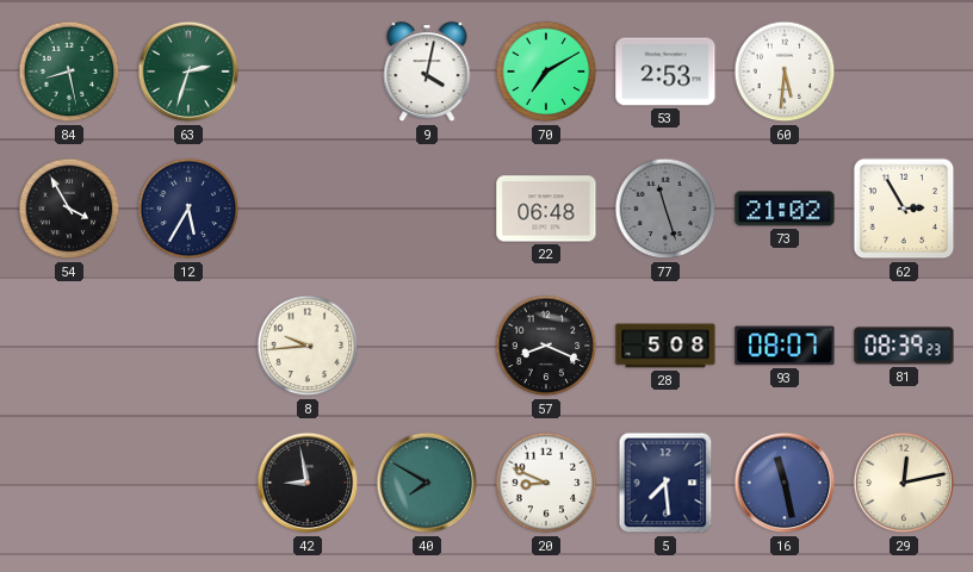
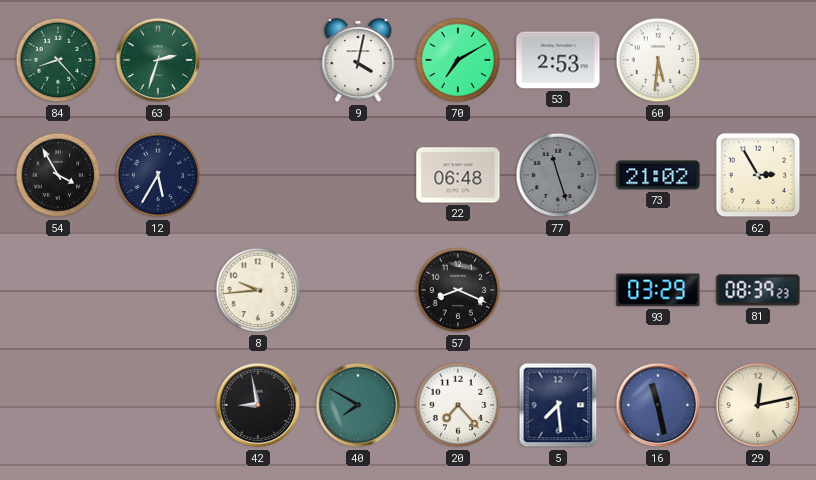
84: 8:28 -> 8:23
28: 5:08 -> none
93: 08:07 -> 03:29
20: 8:49 -> 7:23
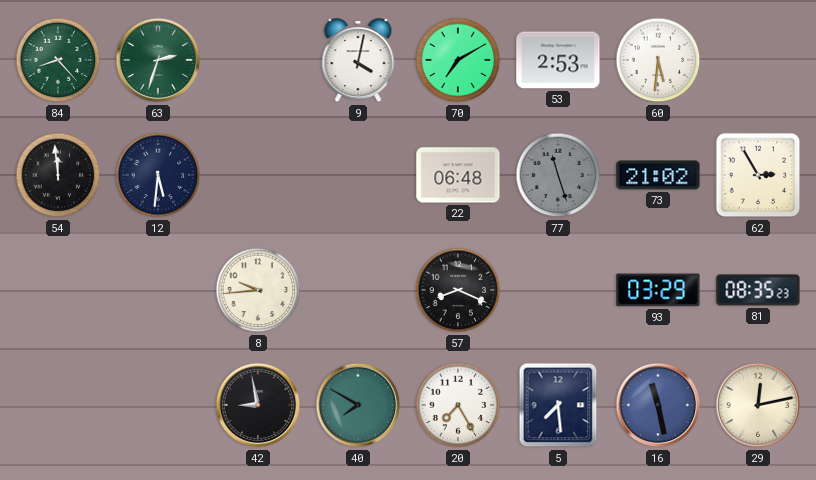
54: 3:55 -> 11:59
12: 5:35 -> 5:31
81: 08:39 -> 08:35
20: 7:23 -> 7:25
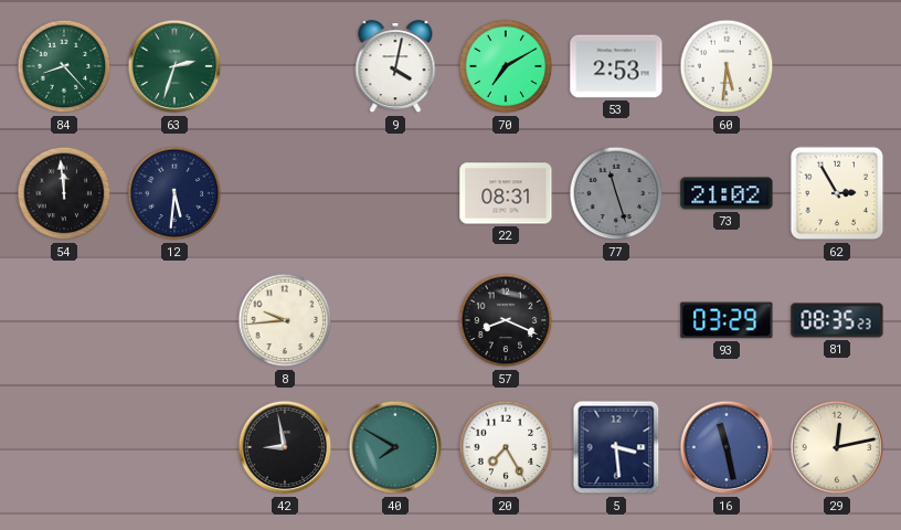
22: 06:48 -> 08:31
5: 7:29 -> 3:29
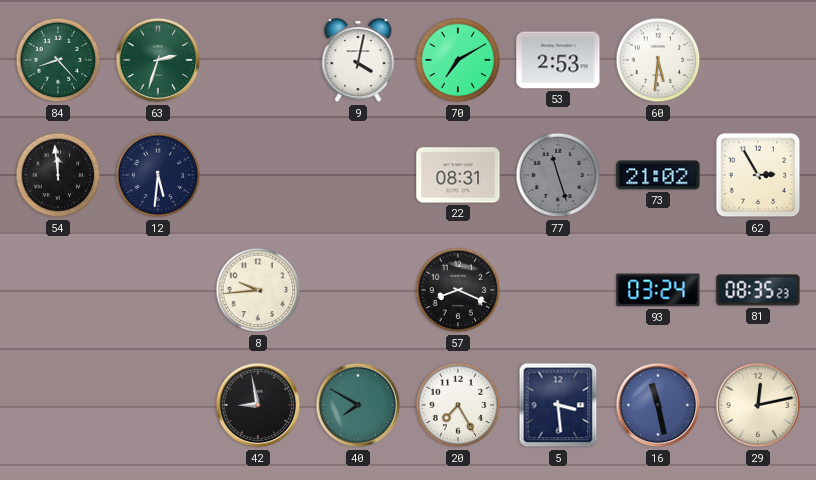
93: 03:29 -> 03:24
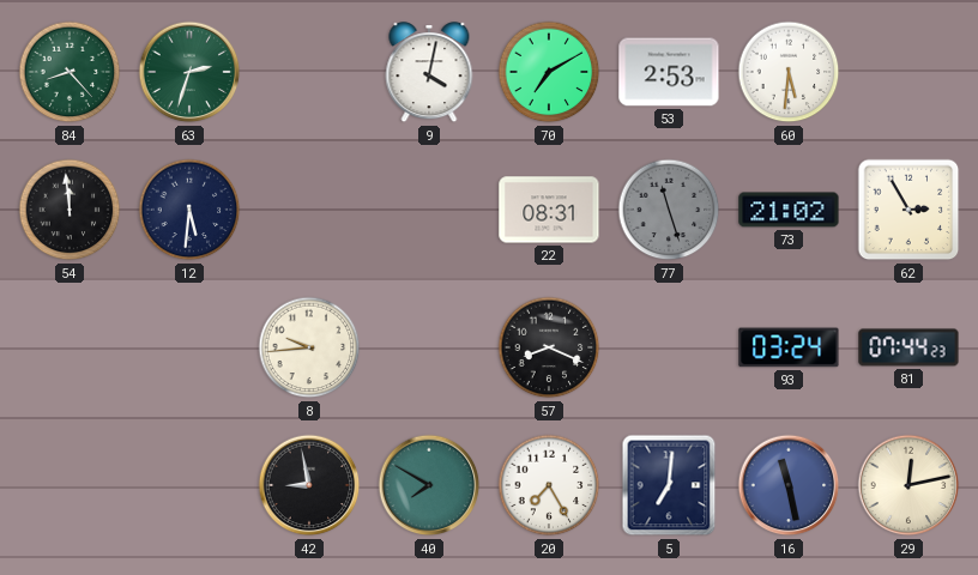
81: 08:35 -> 07:44
5: 3:29 -> 7:01
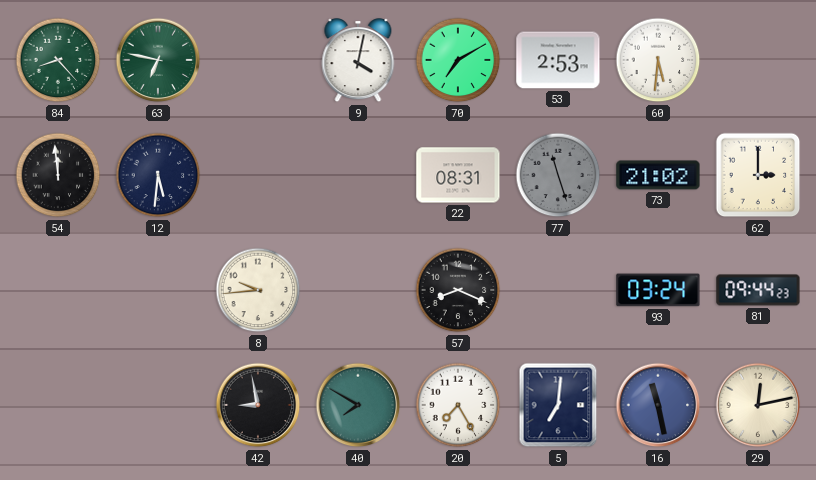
63: 2:33 -> 6:47
62: 2:55 -> 3:00
81: 07:44 -> 09:44
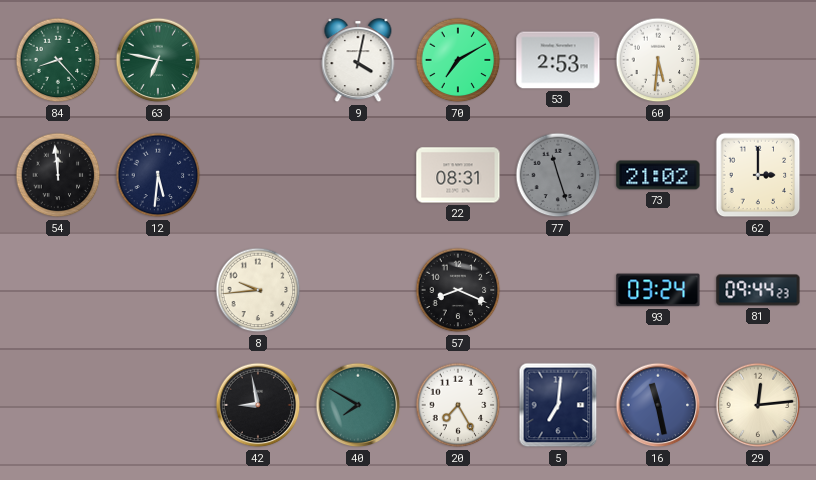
29: 12:13 -> 12:14
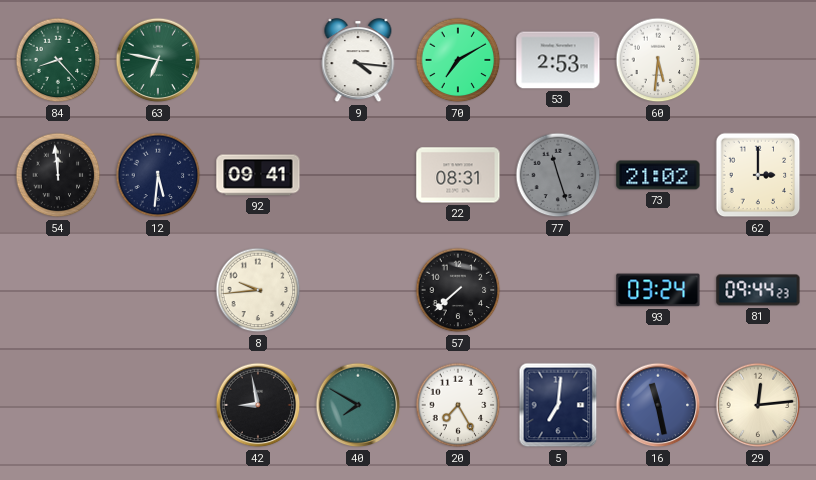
9: 4:02 -> 4:16
92: none -> 09:41
57: 8:19 -> 7:38
